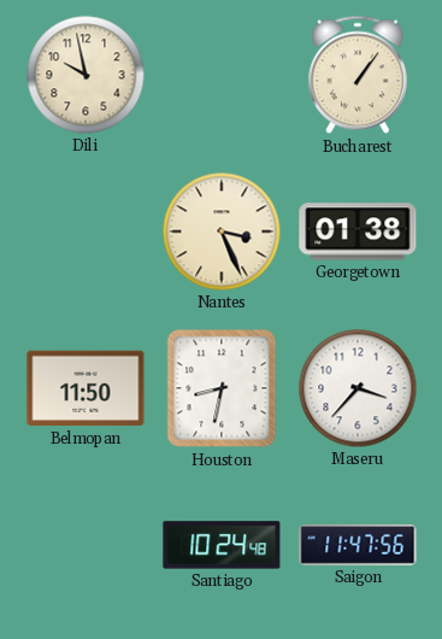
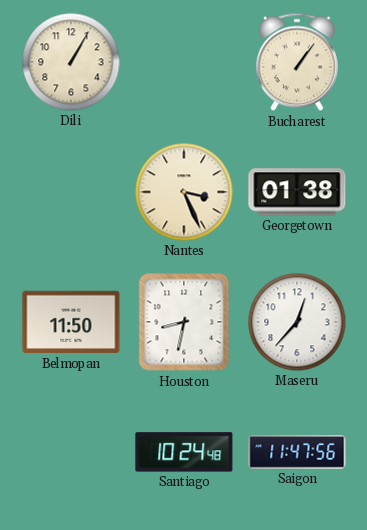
Dili: 9:58 -> 1:05
Maseru: 3:37 -> 12:37
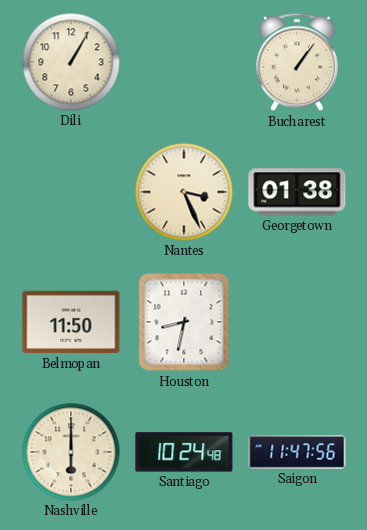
Maseru: 12:37 -> none
Nashville: none -> 6:00
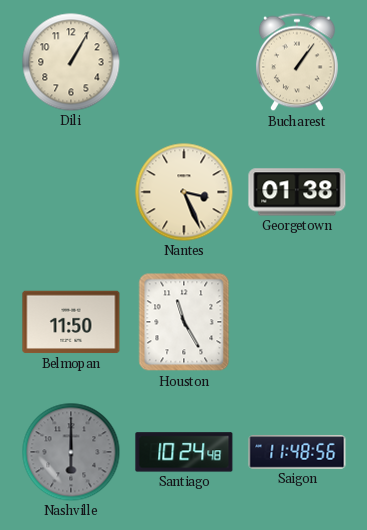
Houston: 8:32 -> 11:25
Nashville dial: cream -> grey
Saigon: 11:47 -> 11:48
